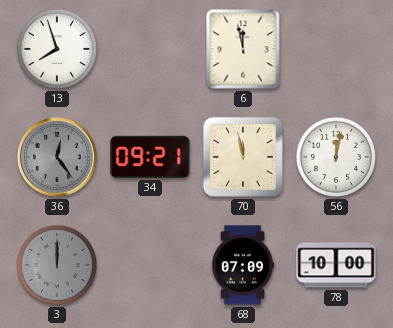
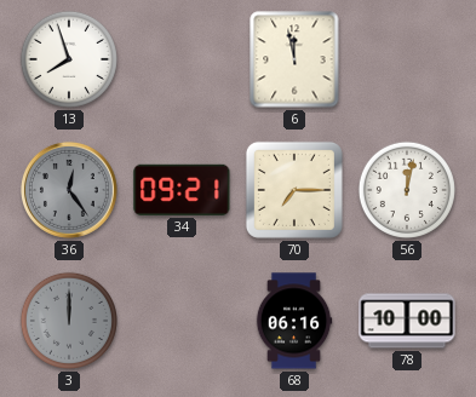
70: 11:58 -> 7:15
68: 07:09 -> 06:16
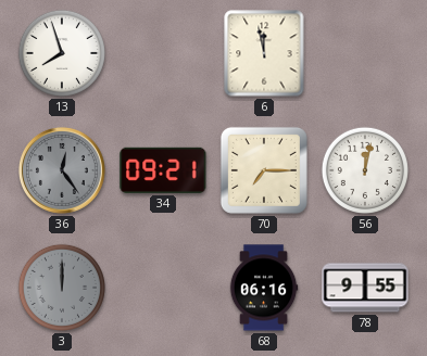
78: 10:00 -> 9:55
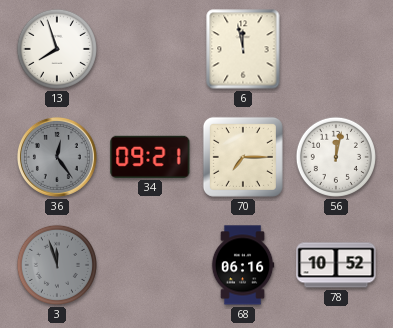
3: 12:00 -> 11:57
78: 9:55 -> 10:52
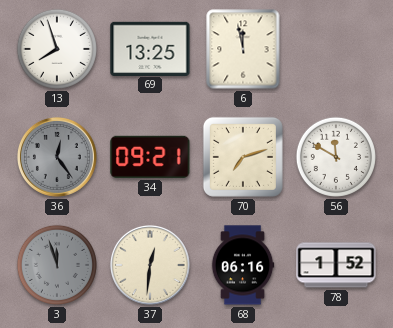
69: none -> 13:25
70: 7:15 -> 7:12
56: 12:02 -> 11:50
37: none -> 12:31
78: 10:52 -> 1:52
